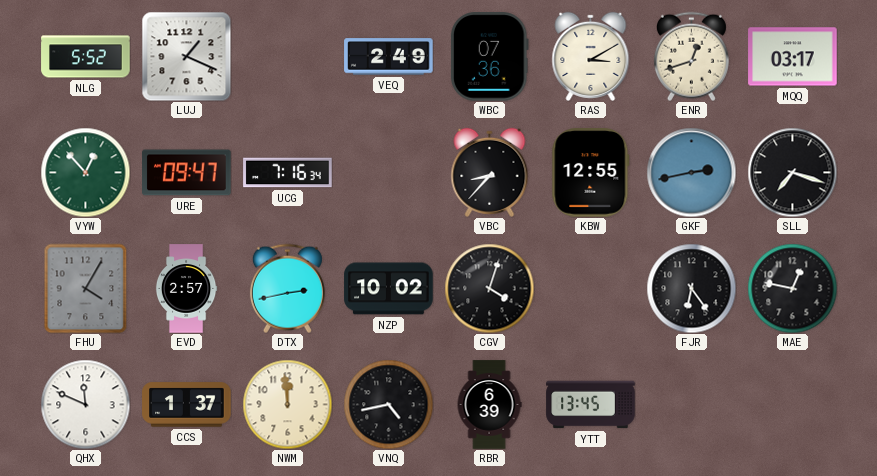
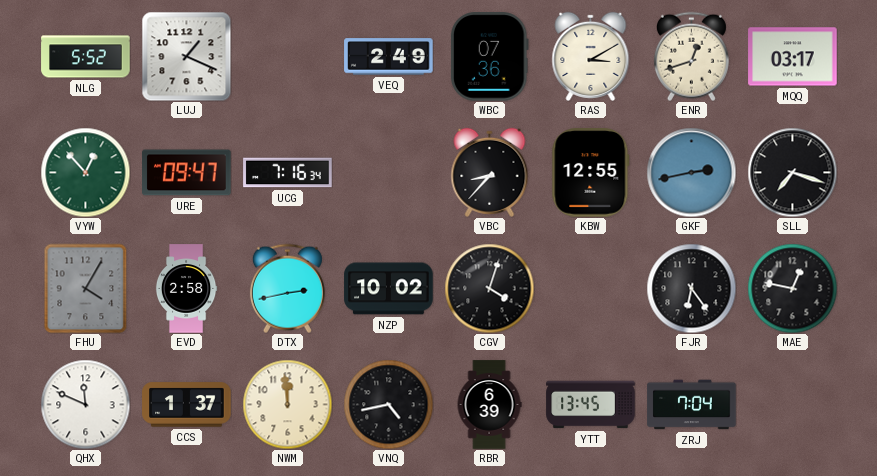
EVD: 2:57 -> 2:58
ZRJ: none -> 7:04
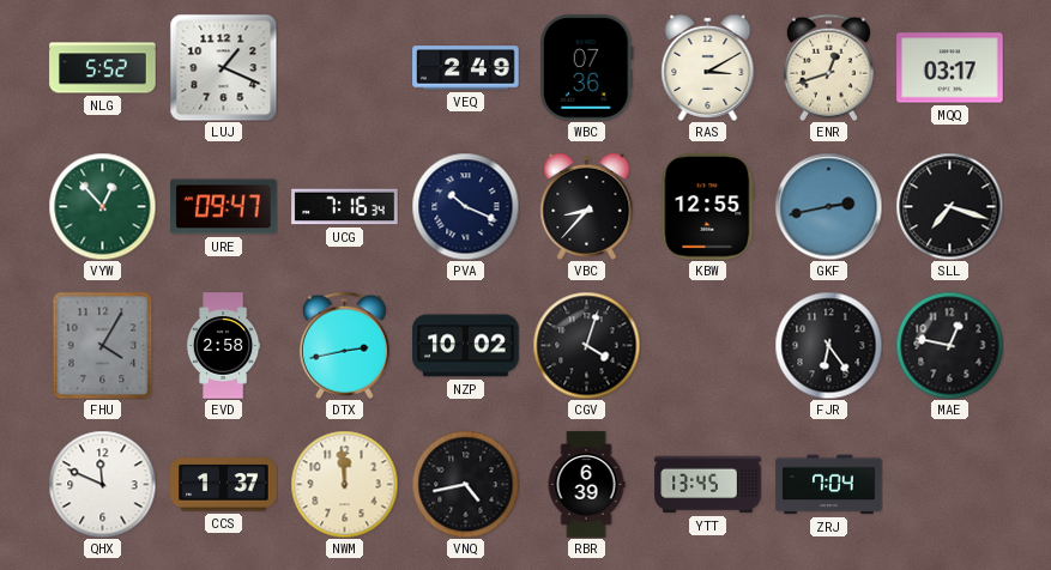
PVA: none -> 10:19
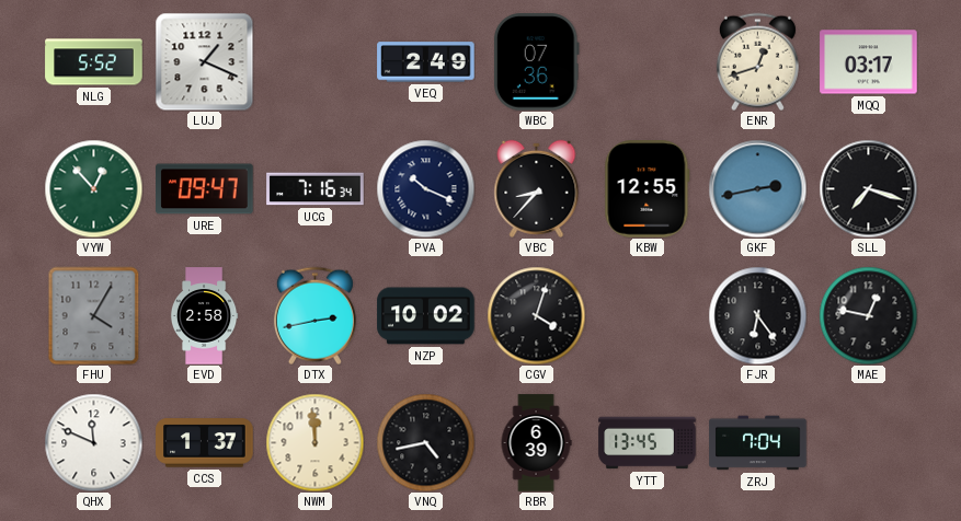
RAS: 3:10 -> none
